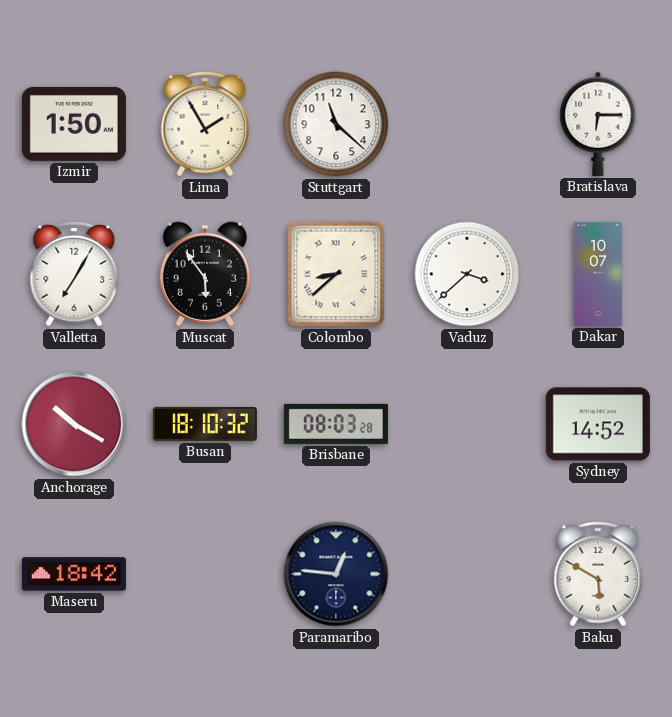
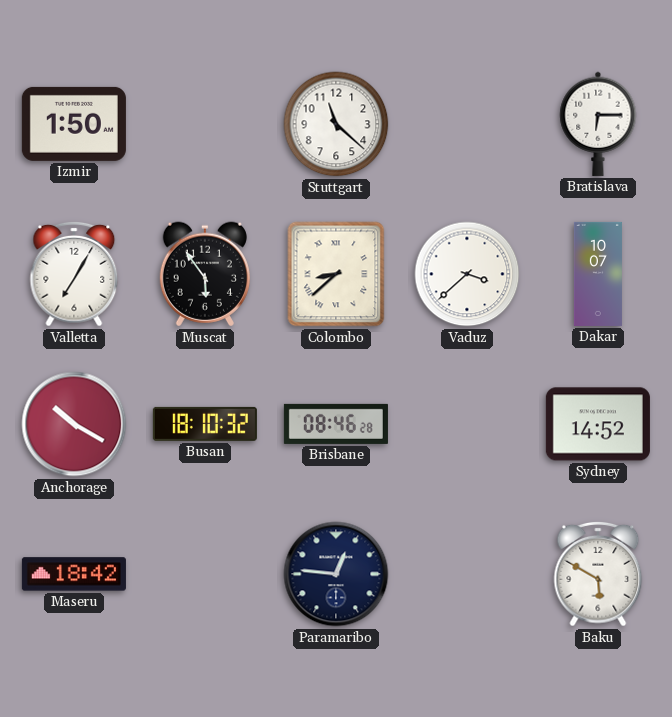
Lima: 1:55 -> none
Brisbane: 08:03 -> 08:46
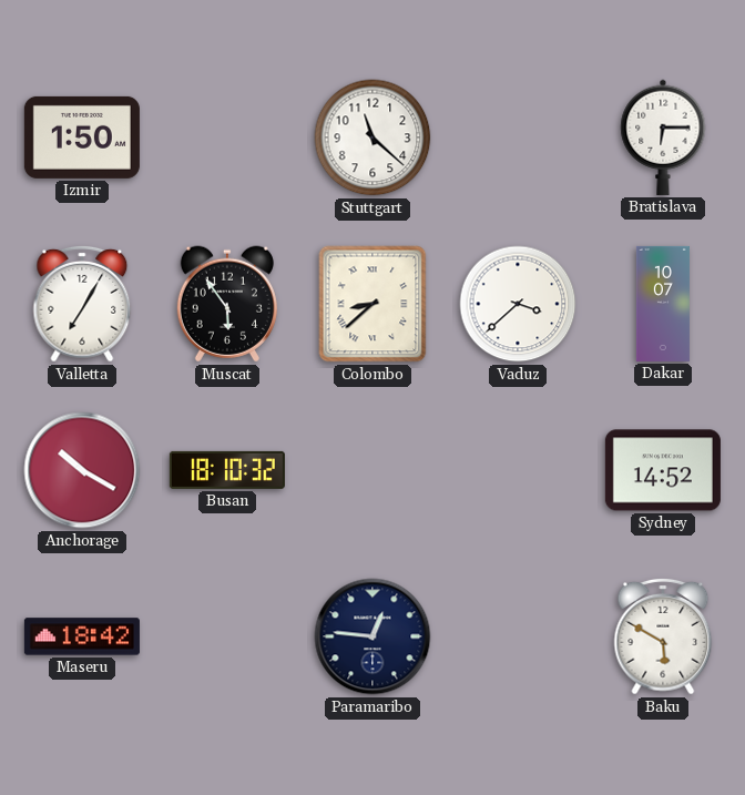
Brisbane: 08:46 -> none
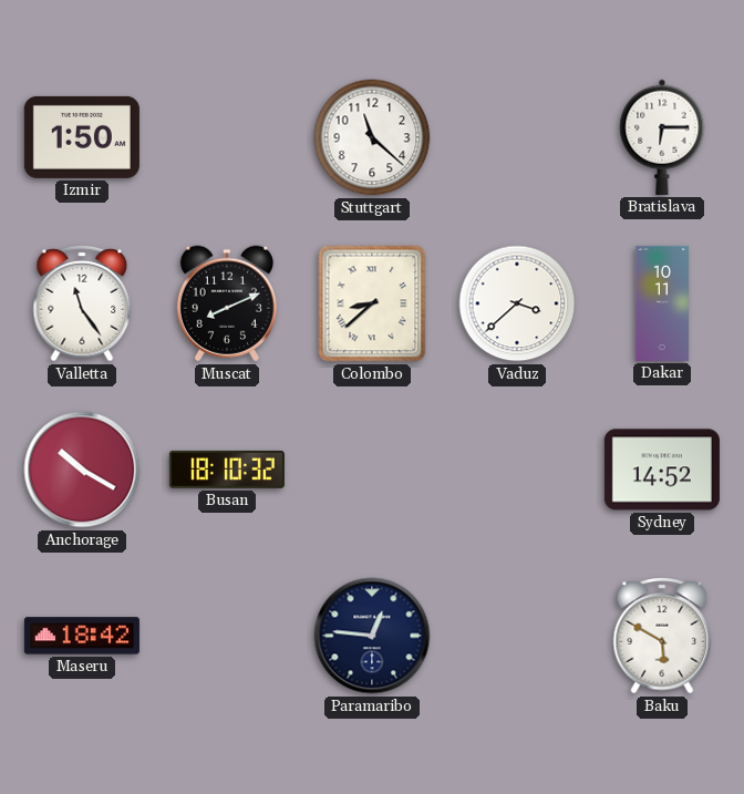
Valletta: 7:05 -> 11:24
Muscat: 5:54 -> 8:11
Dakar: 10:07 -> 10:11
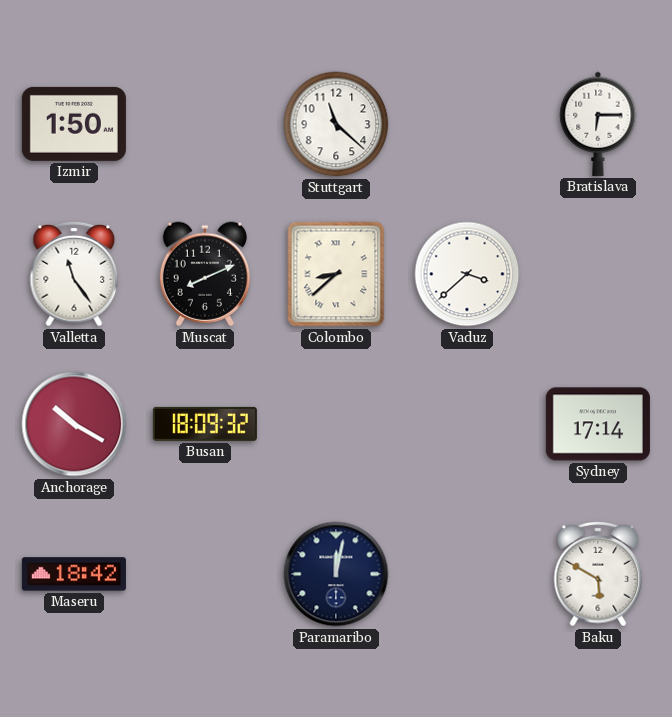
Dakar: 10:11 -> none
Busan: 18:10 -> 18:09
Sydney: 14:52 -> 17:14
Paramaribo: 12:46 -> 12:02
